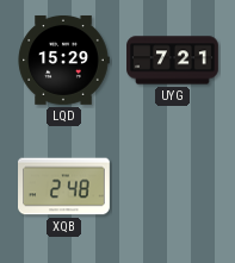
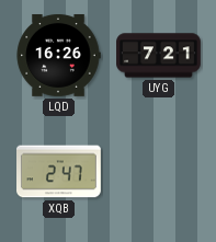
LQD: 15:29 -> 16:26
XQB: 2:48 -> 2:47
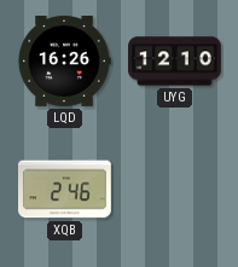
UYG: 7:21 -> 12:10
XQB: 2:47 -> 2:46
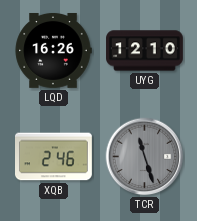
TCR: none -> 11:27
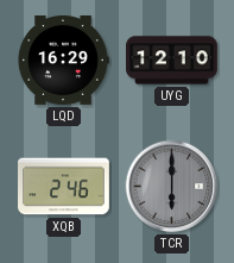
LQD: 16:26 -> 16:29
TCR: 11:27 -> 6:00
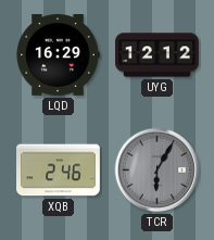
UYG: 12:10 -> 12:12
TCR: 6:00 -> 6:05
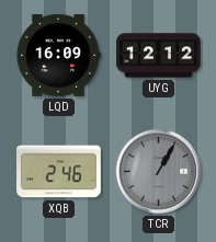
LQD: 16:29 -> 16:09
TCR: 6:05 -> 1:05
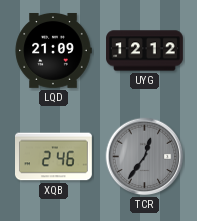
LQD: 16:09 -> 21:09
TCR: 1:05 -> 12:36
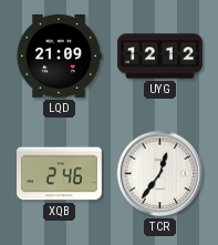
TCR dial: grey -> white
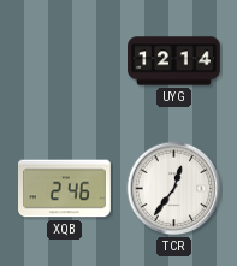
LQD: 21:09 -> none
UYG: 12:12 -> 12:14
